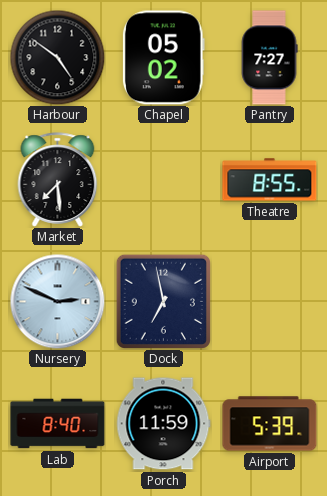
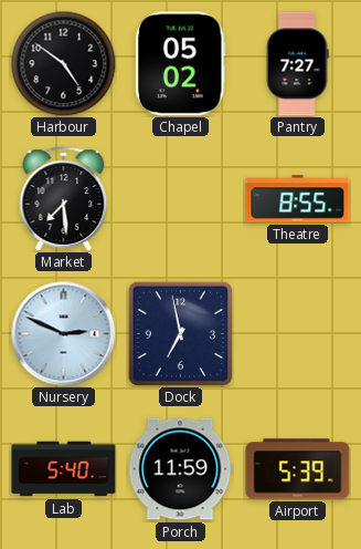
Lab: 8:40 -> 5:40
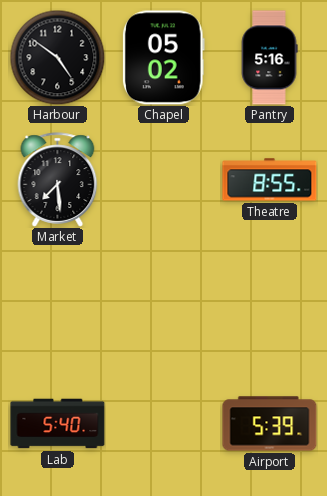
Pantry: 7:27 -> 5:16
Nursery: 2:49 -> none
Dock: 6:58 -> none
Porch: 11:59 -> none
